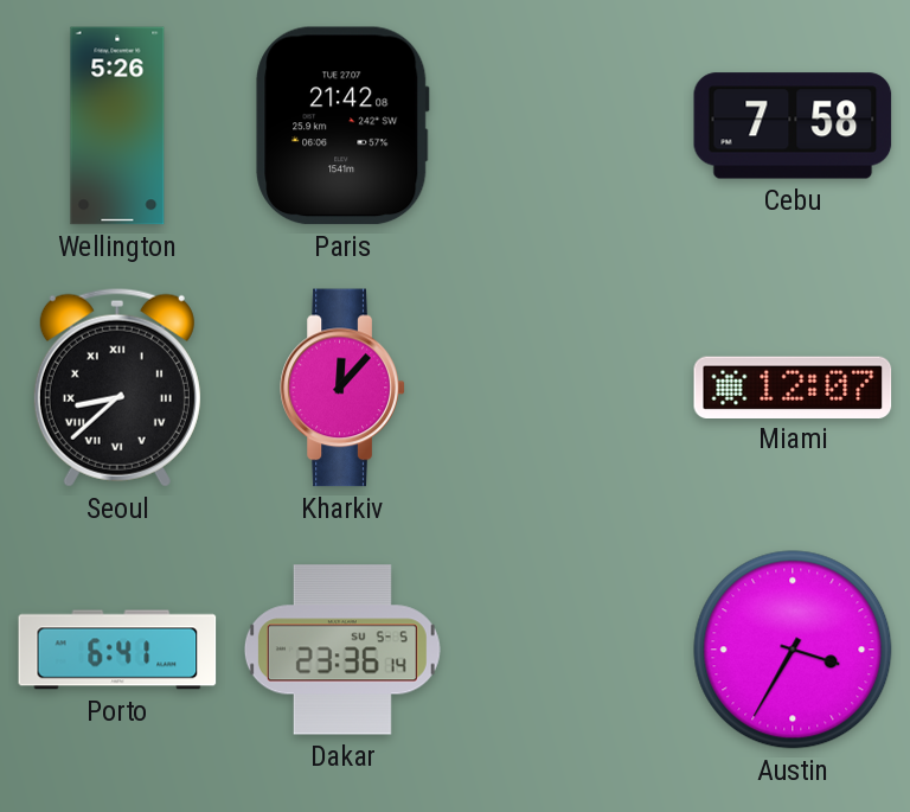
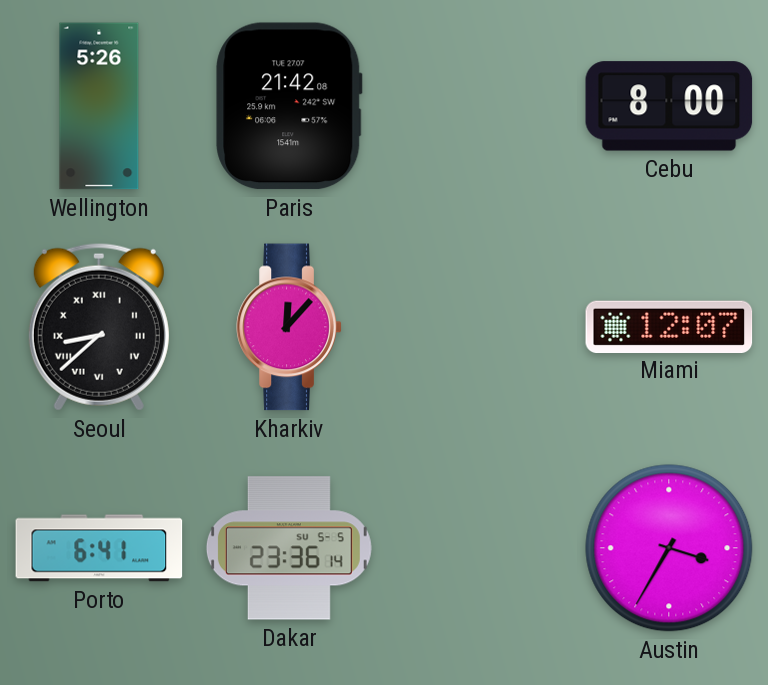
Cebu: 7:58 -> 8:00
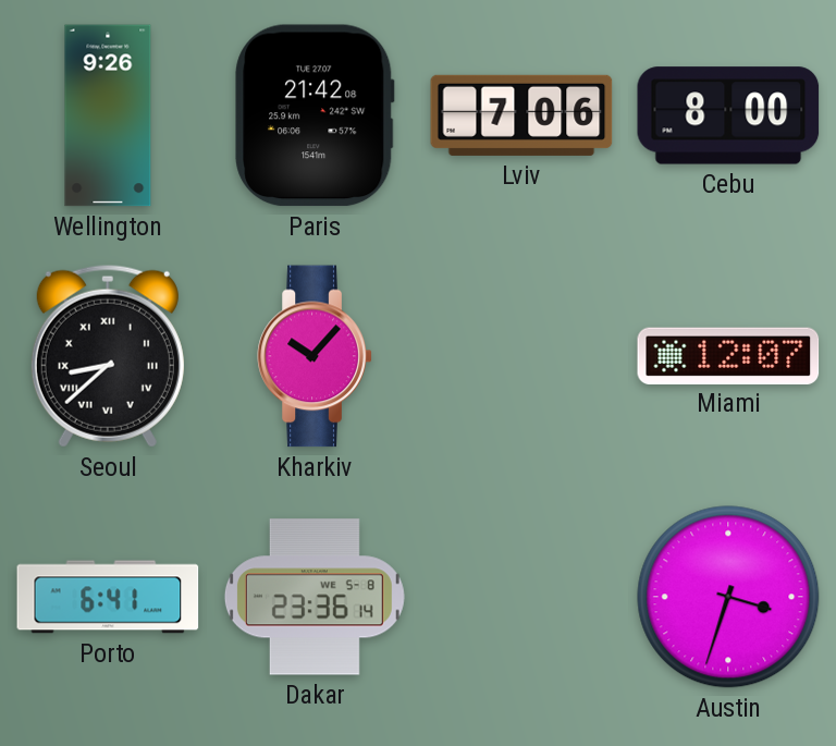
Wellington: 5:26 -> 9:26
Lviv: none -> 7:06
Kharkiv: 12:07 -> 10:07
Dakar date: SU 5-5 -> WE 5-8
Austin: 3:35 -> 3:33
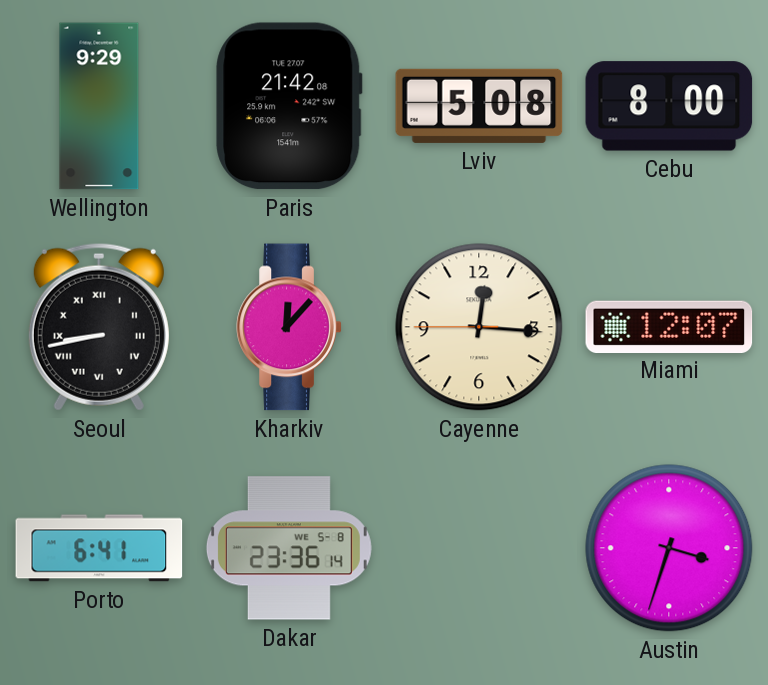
Wellington: 9:26 -> 9:29
Lviv: 7:06 -> 5:08
Seoul: 8:38 -> 8:43
Kharkiv: 10:07 -> 12:07
Cayenne: none -> 12:15
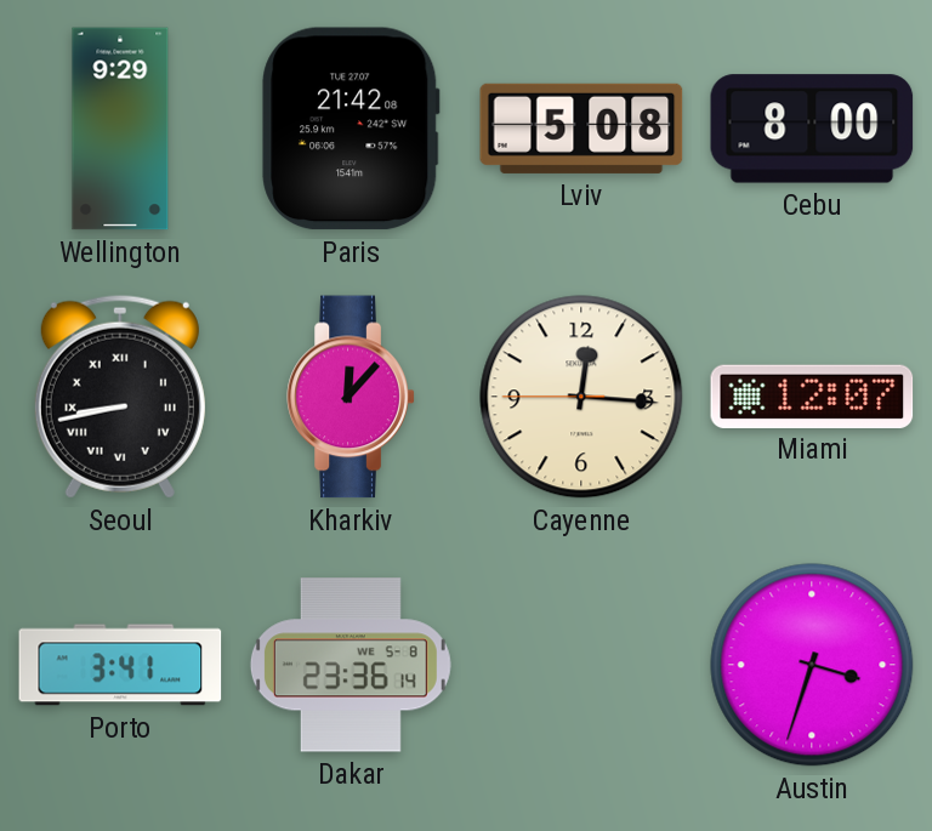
Porto: 6:41 -> 3:41
